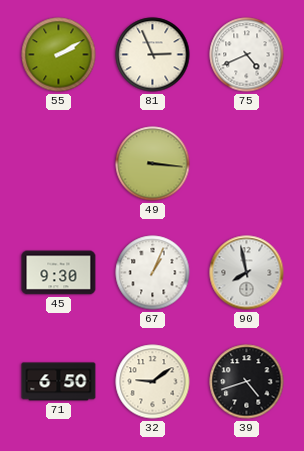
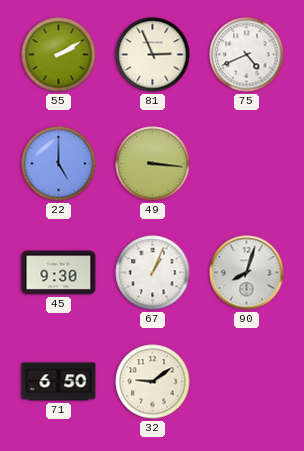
22: none -> 5:00
90: 7:58 -> 8:03
39: 4:42 -> none
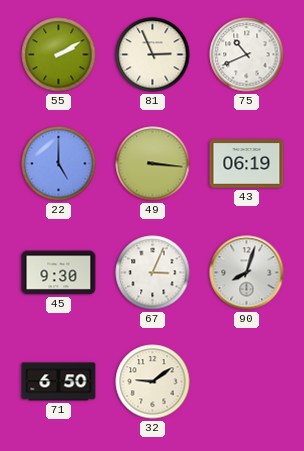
75: 4:41 -> 10:41
43: none -> 06:19
67: 1:04 -> 3:04
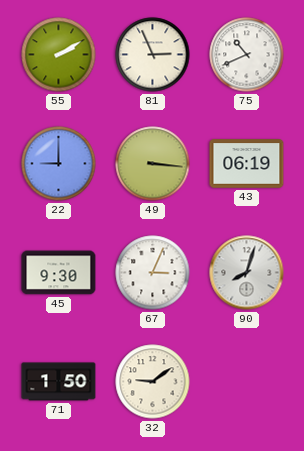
22: 5:00 -> 9:00
71: 6:50 -> 1:50
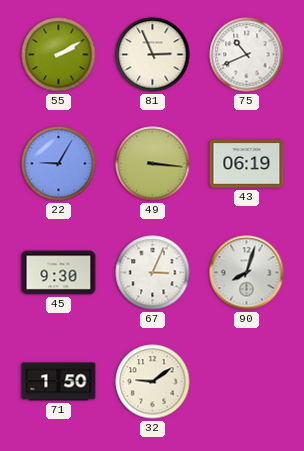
22: 9:00 -> 9:05
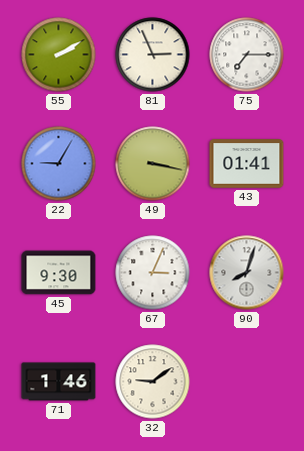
75: 10:41 -> 7:15
49: 3:16 -> 3:17
43: 06:19 -> 01:41
71: 1:50 -> 1:46
